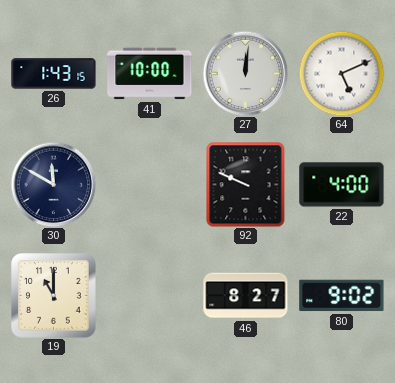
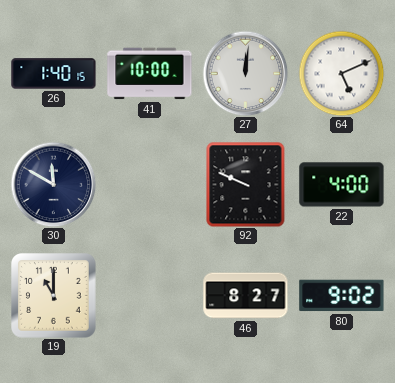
26: 1:43 -> 1:40
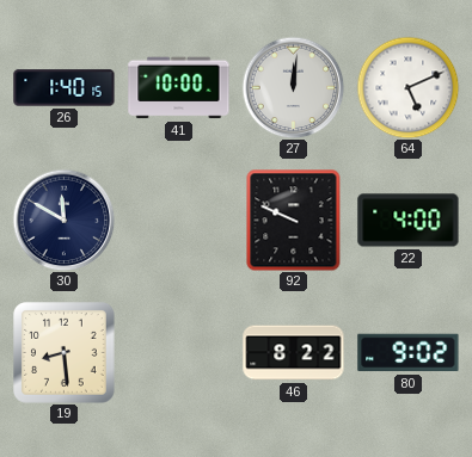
19: 11:00 -> 8:29
46: 8:27 -> 8:22
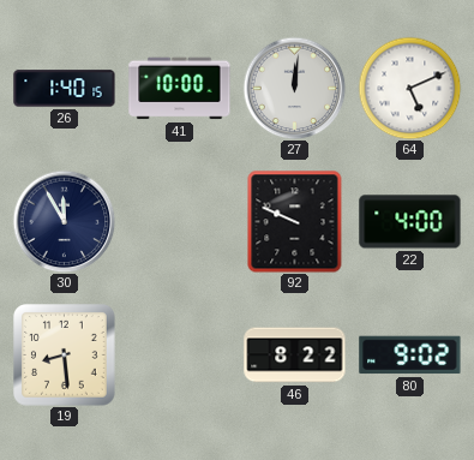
30: 11:50 -> 11:55
